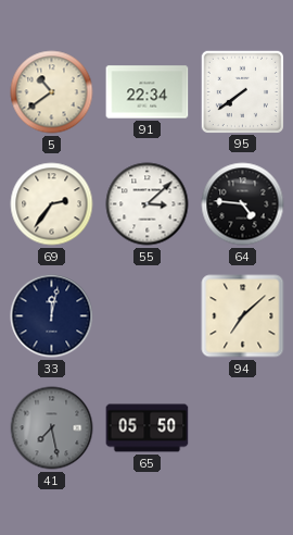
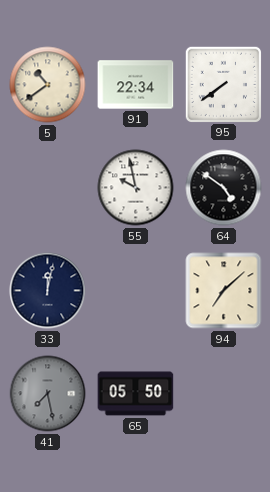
69: 2:36 -> none
55: 3:08 -> 9:58
64: 4:46 -> 4:51
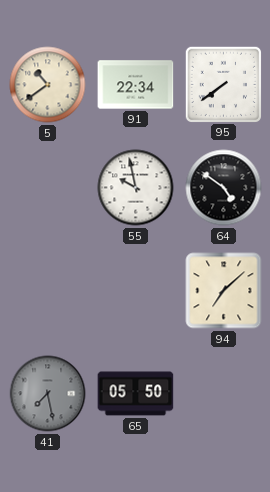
33: 12:02 -> none
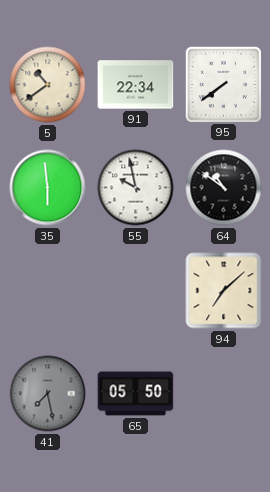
35: none -> 5:59
64: 4:51 -> 10:51
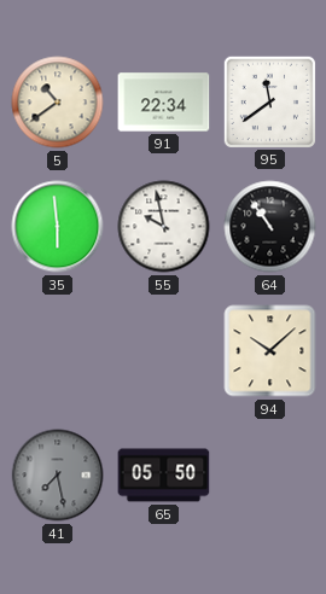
95: 7:39 -> 11:39
64: 10:51 -> 10:54
94: 7:08 -> 10:08
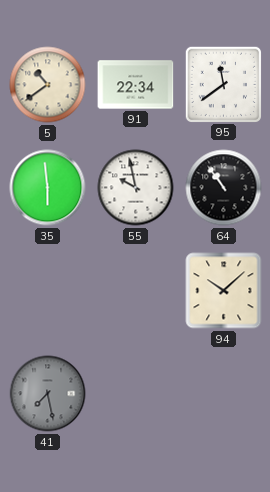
65: 05:50 -> none
